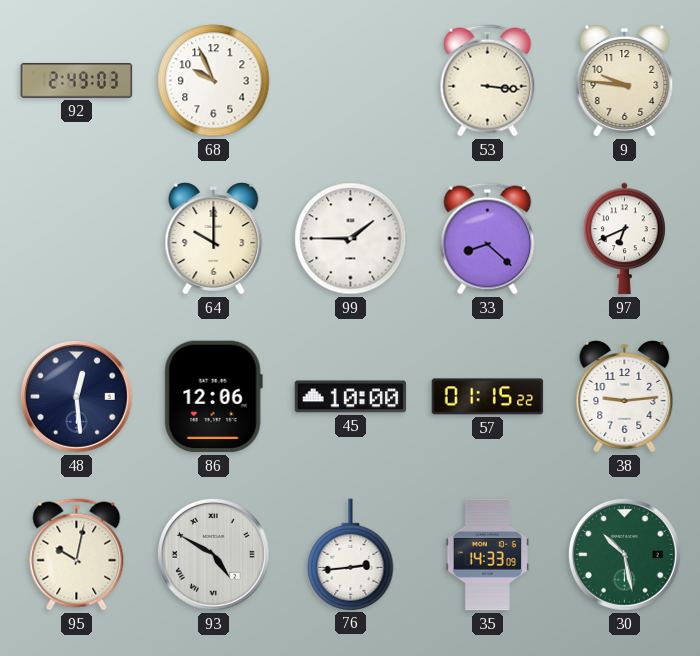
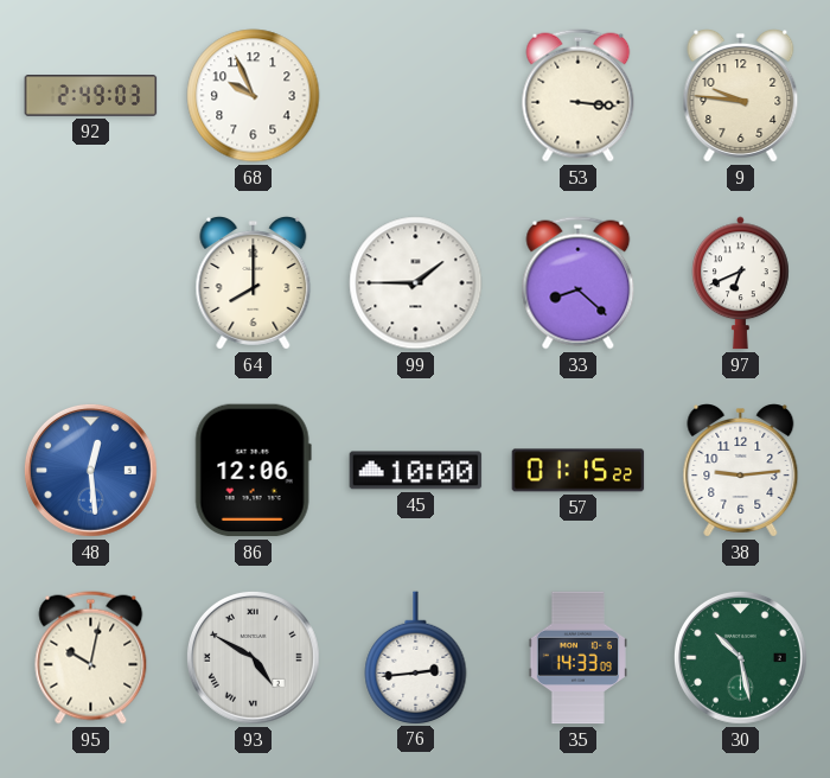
64: 10:00 -> 8:00
48 dial: navy -> blue
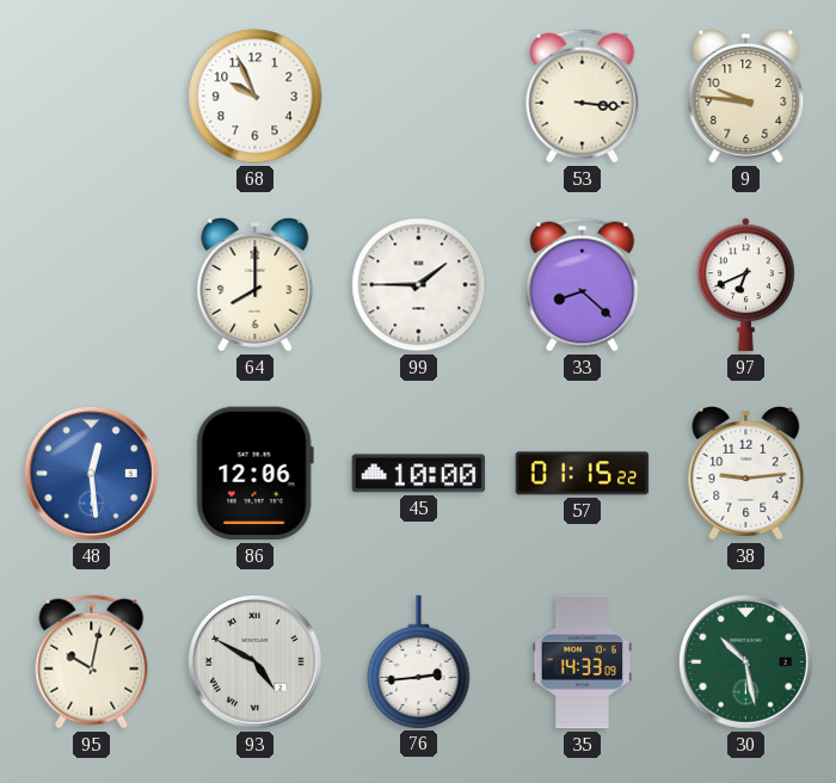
92: 2:49 -> none
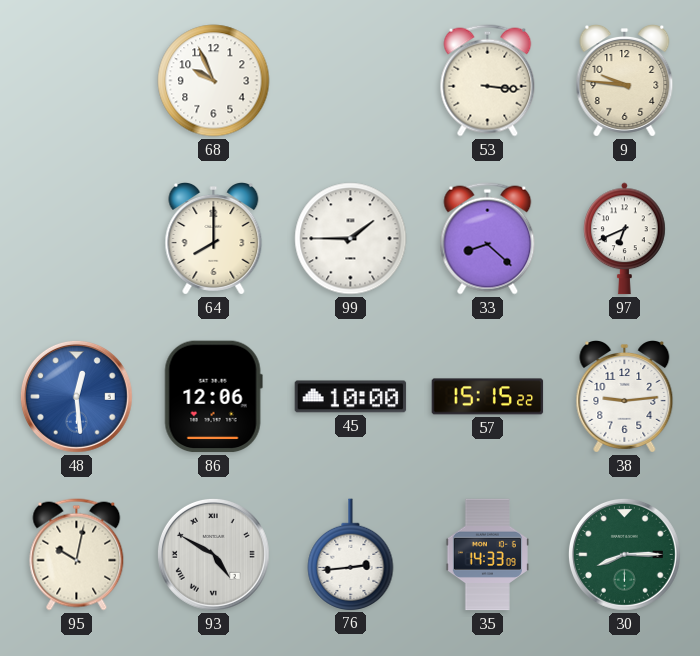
57: 01:15 -> 15:15
30: 10:28 -> 8:15
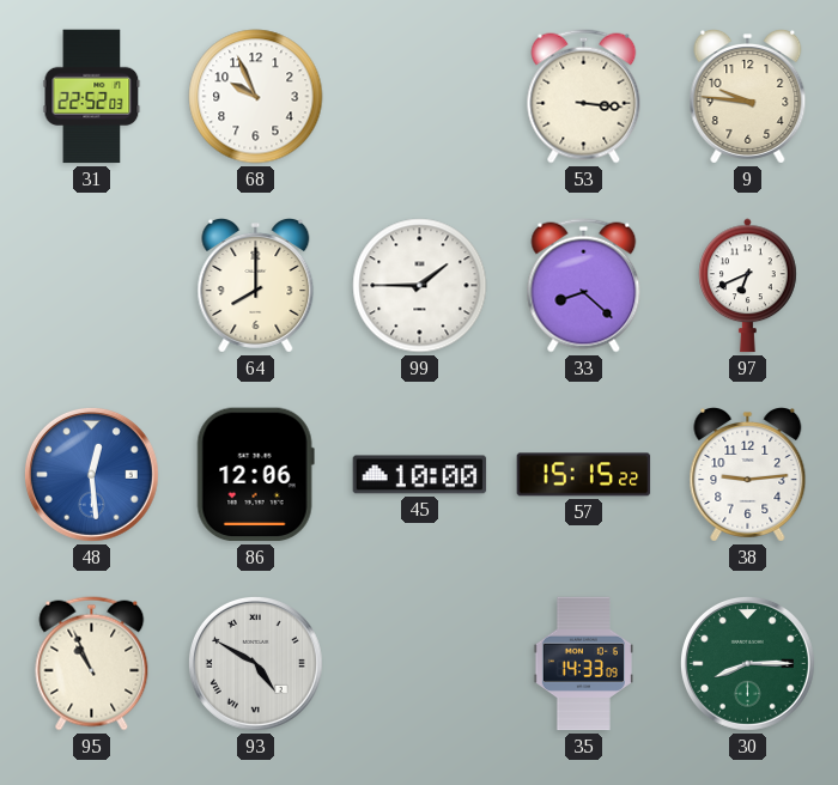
31: none -> 22:52
95: 10:02 -> 10:56
76: 2:44 -> none
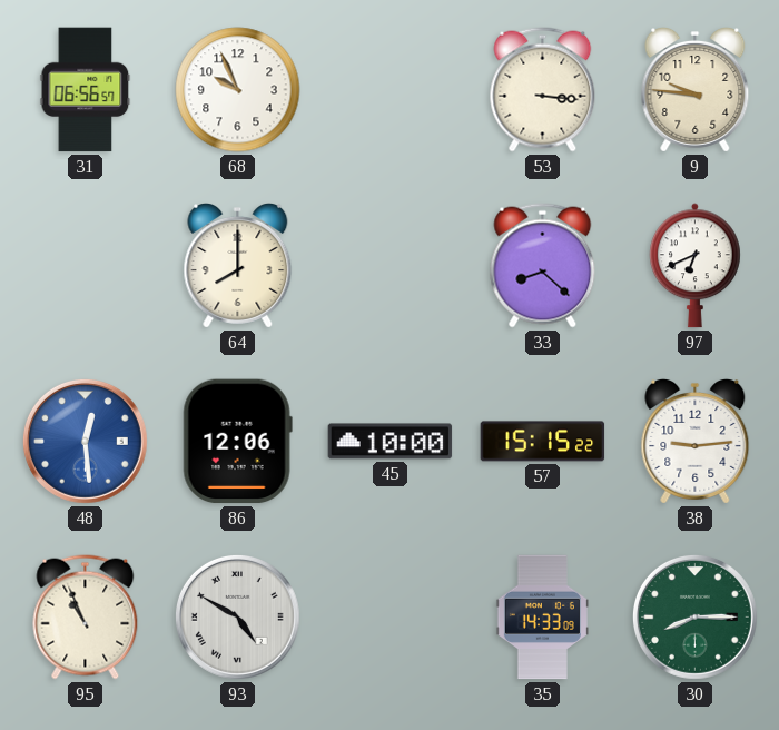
31: 22:52 -> 06:56
99: 1:45 -> none
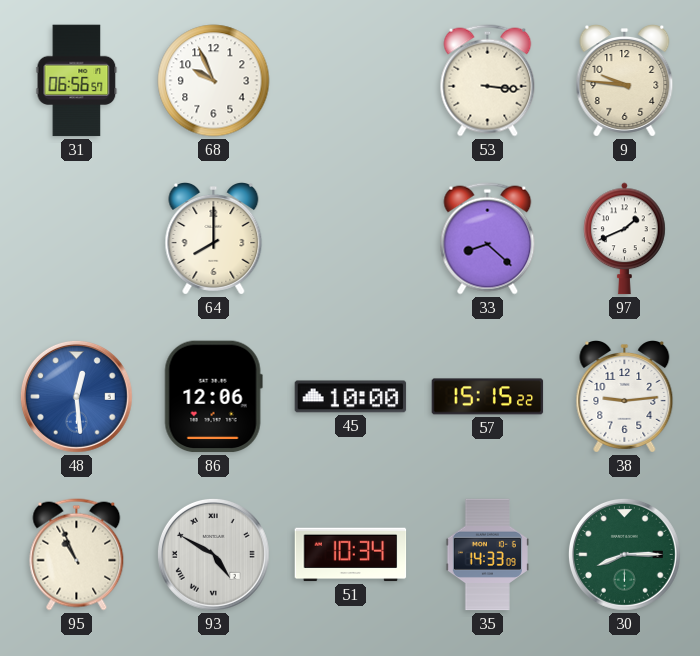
97: 6:41 -> 1:41
51: none -> 10:34
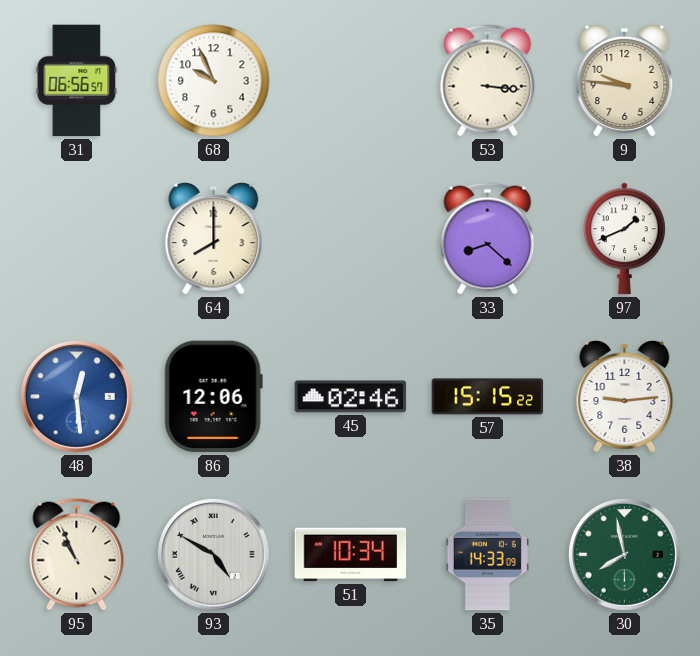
45: 10:00 -> 02:46
30: 8:15 -> 7:58
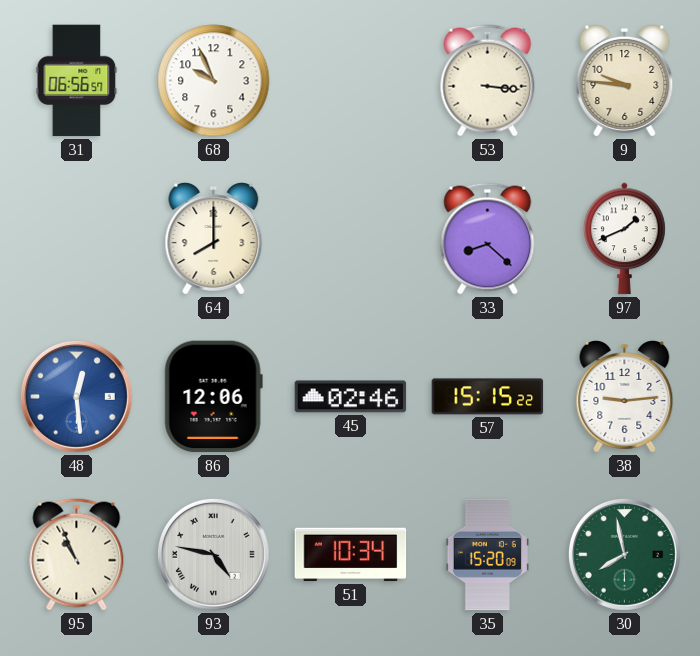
93: 4:50 -> 4:47
35: 14:33 -> 15:20
